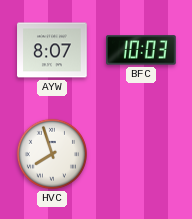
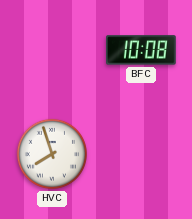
AYW: 8:07 -> none
BFC: 10:03 -> 10:08
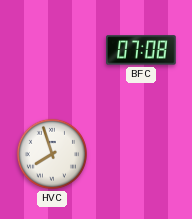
BFC: 10:08 -> 07:08
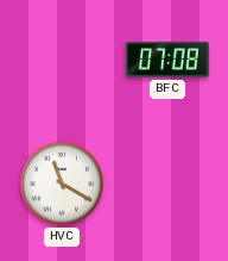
HVC: 7:57 -> 11:20
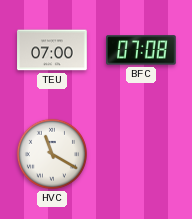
TEU: none -> 07:00
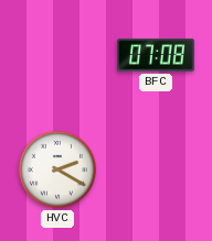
TEU: 07:00 -> none
HVC: 11:20 -> 2:20
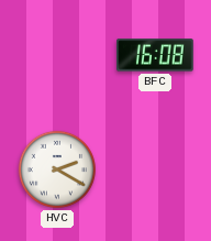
BFC: 07:08 -> 16:08
